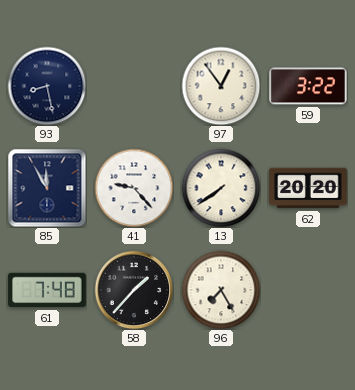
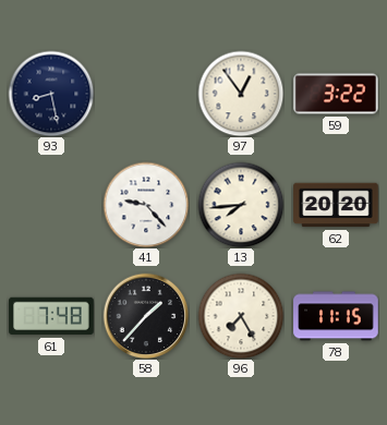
85: 11:55 -> none
13: 7:39 -> 7:44
78: none -> 11:15
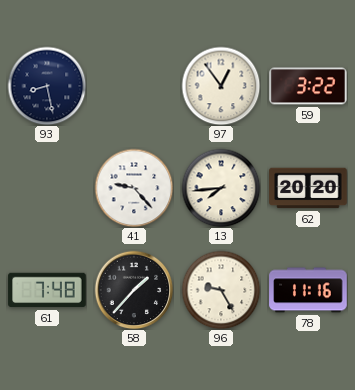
96: 7:25 -> 9:25
78: 11:15 -> 11:16
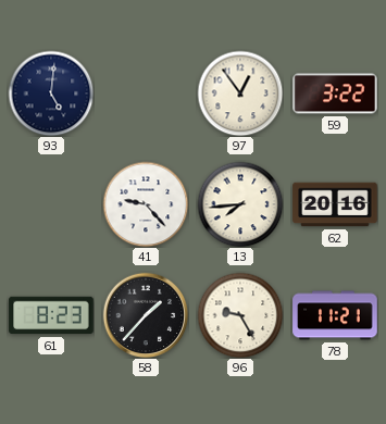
93: 8:28 -> 5:01
62: 20:20 -> 20:16
61: 7:48 -> 8:23
78: 11:16 -> 11:21
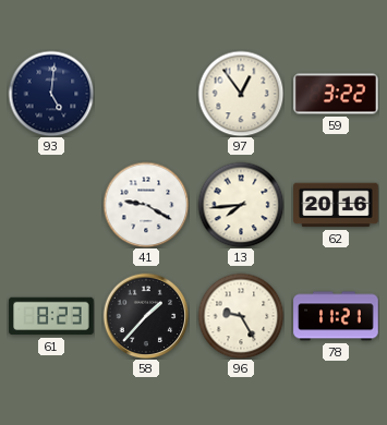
41: 9:23 -> 9:20
